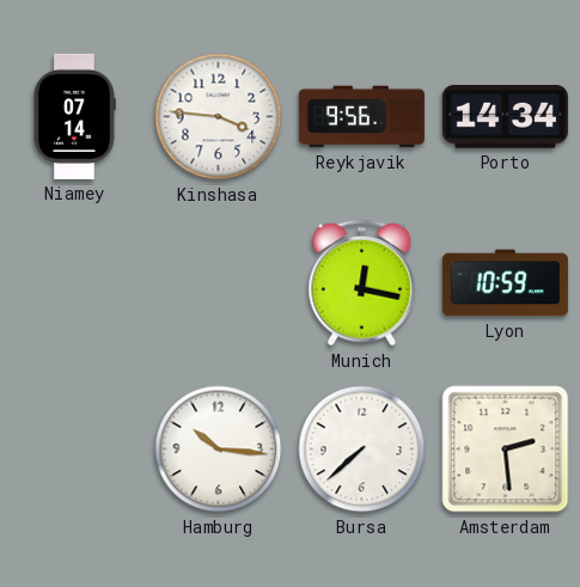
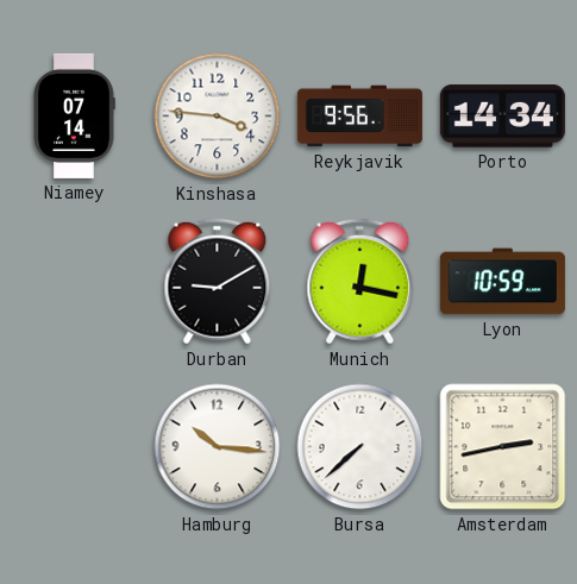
Durban: none -> 9:10
Amsterdam: 2:29 -> 2:43
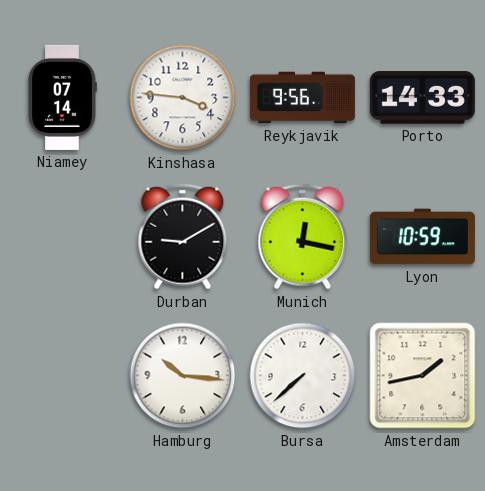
Porto: 14:34 -> 14:33
Amsterdam: 2:43 -> 1:43
